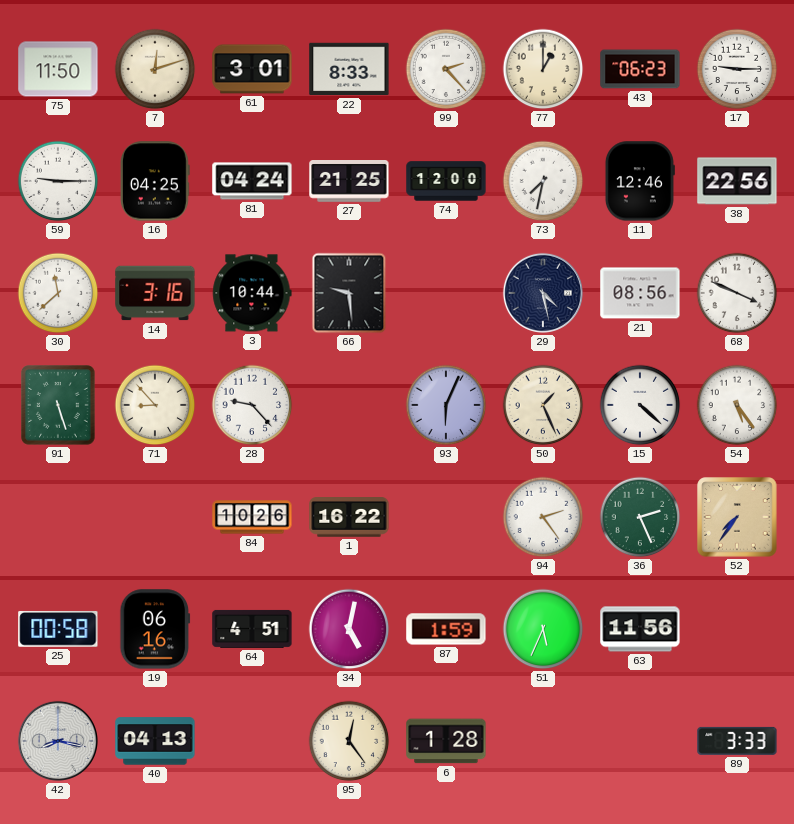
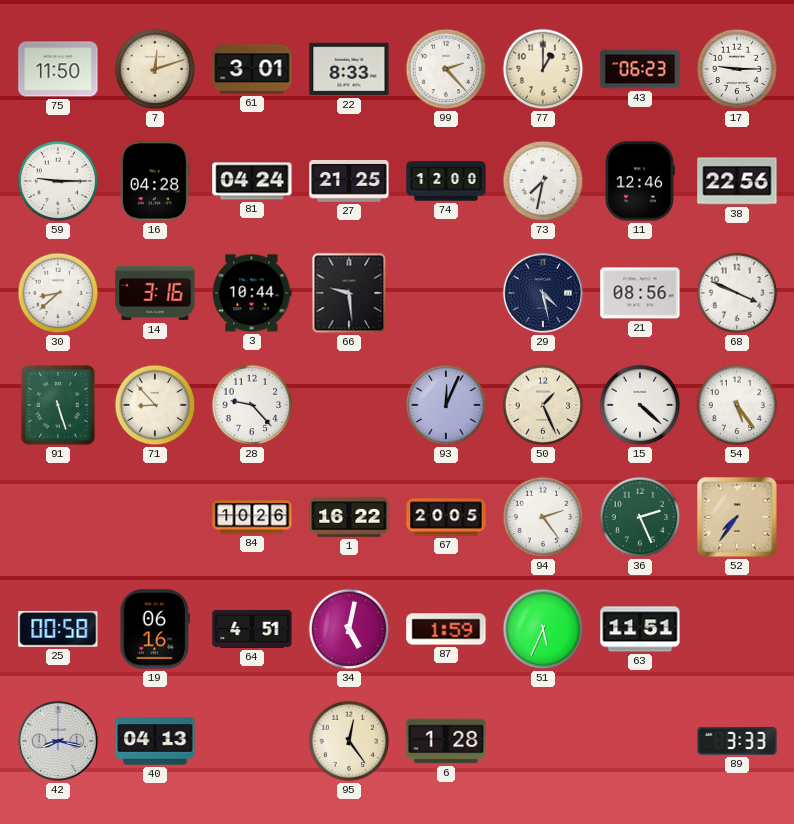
16: 04:25 -> 04:28
30: 11:38 -> 8:38
93: 6:04 -> 12:04
67: none -> 20:05
63: 11:56 -> 11:51
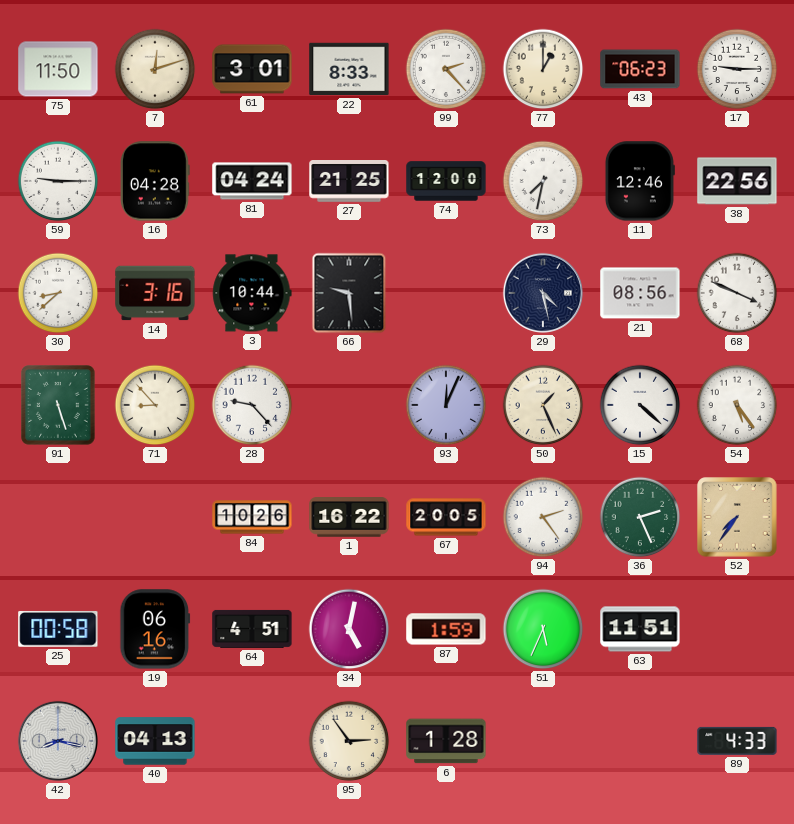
95: 12:24 -> 2:54
89: 3:33 -> 4:33
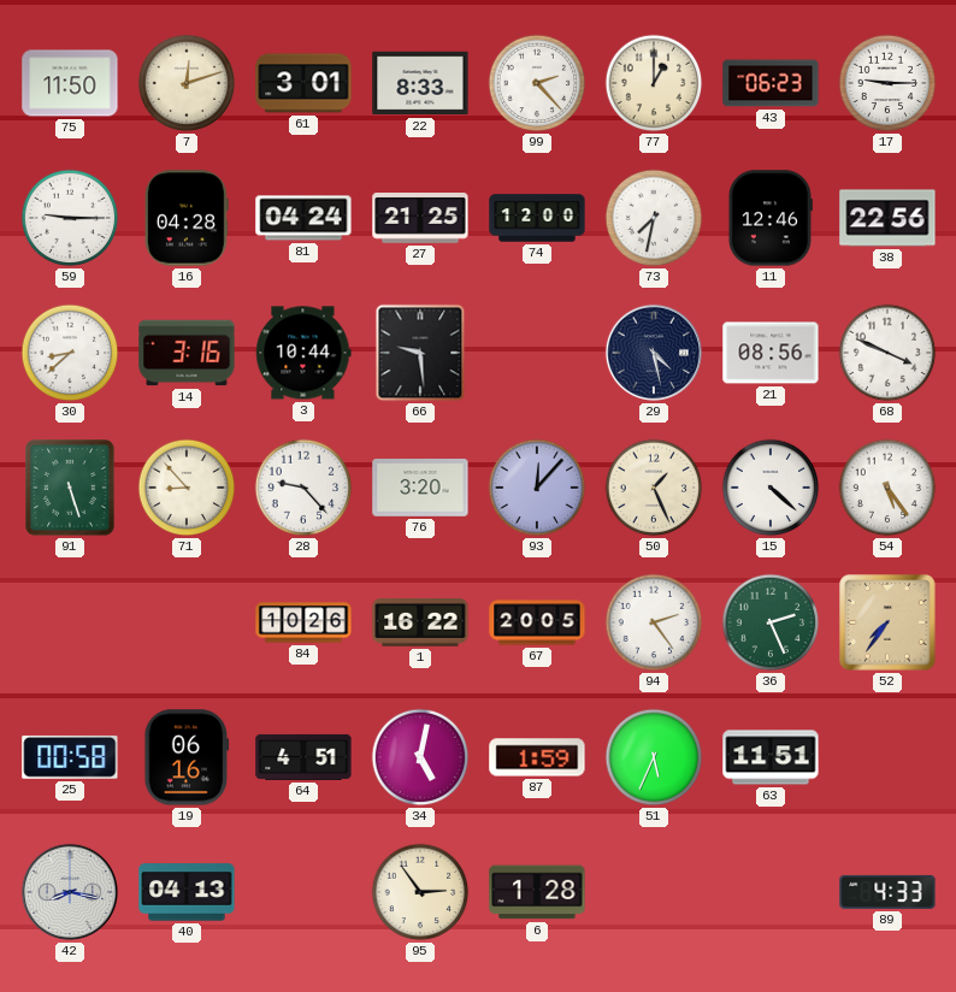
76: none -> 3:20
93: 12:04 -> 12:07
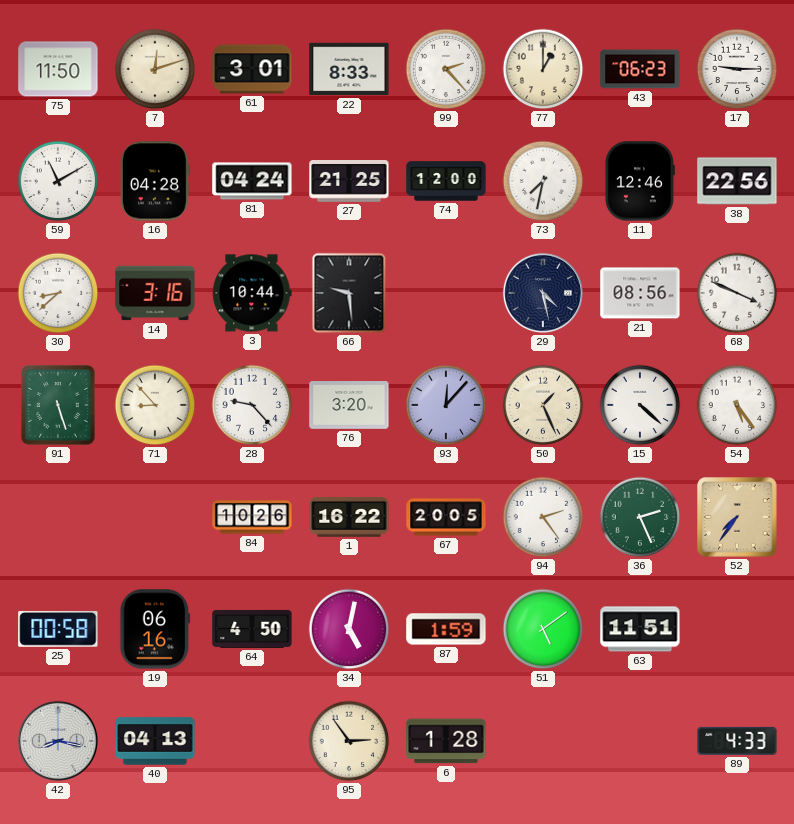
59: 9:15 -> 11:10
64: 4:51 -> 4:50
51: 5:34 -> 5:09
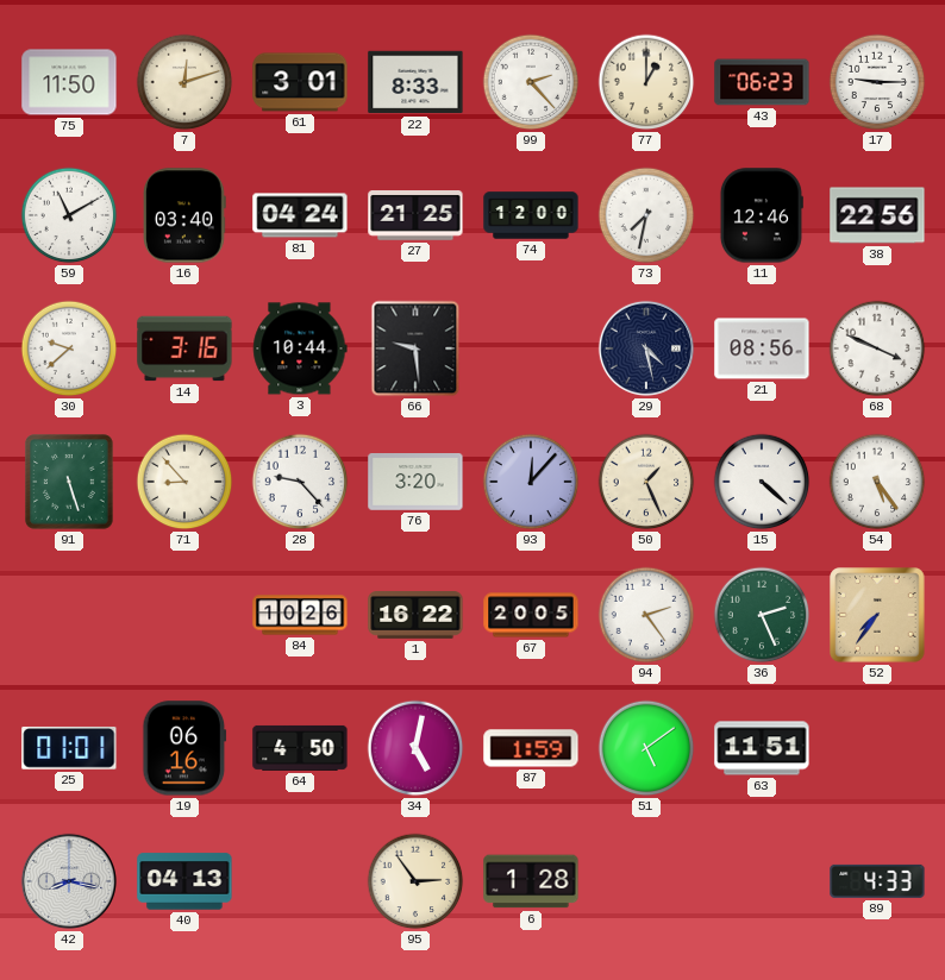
16: 04:28 -> 03:40
30: 8:38 -> 9:38
25: 00:58 -> 01:01
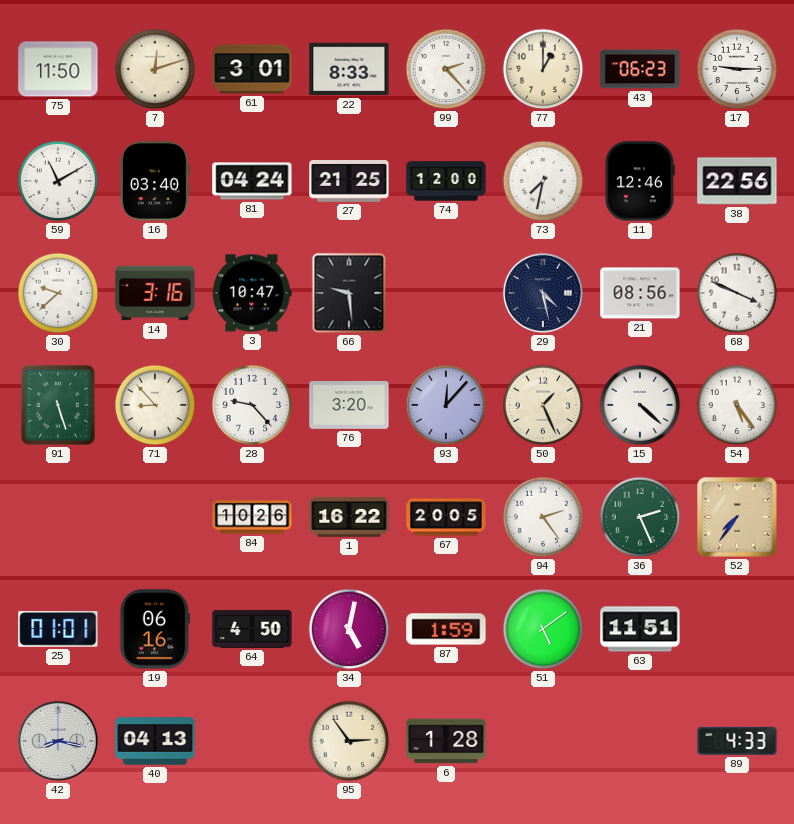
3: 10:44 -> 10:47
